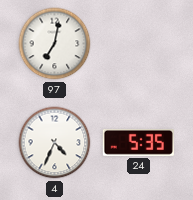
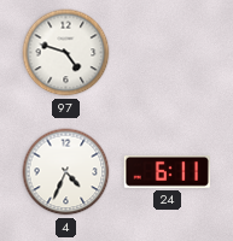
97: 7:02 -> 4:48
24: 5:35 -> 6:11
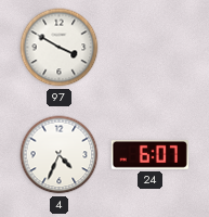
97: 4:48 -> 3:50
24: 6:11 -> 6:07
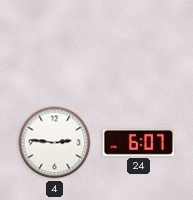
97: 3:50 -> none
4: 4:34 -> 2:46
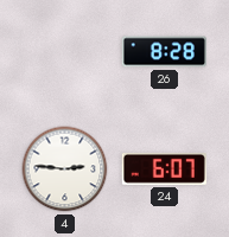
26: none -> 8:28
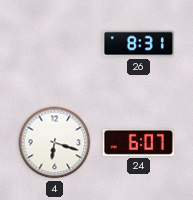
26: 8:28 -> 8:31
4: 2:46 -> 6:18
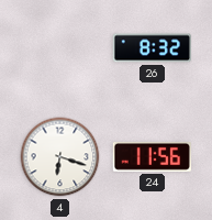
26: 8:31 -> 8:32
24: 6:07 -> 11:56
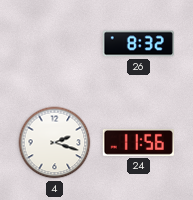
4: 6:18 -> 2:18
